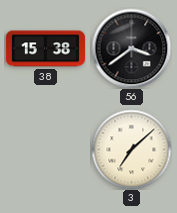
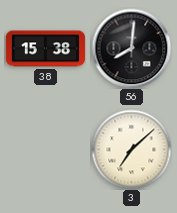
56: 3:39 -> 8:01
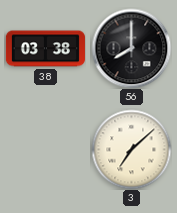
38: 15:38 -> 03:38
56: 8:01 -> 8:00
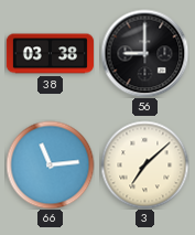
56: 8:00 -> 9:00
66: none -> 11:14
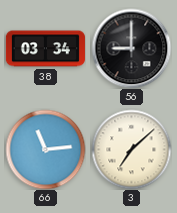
38: 03:38 -> 03:34
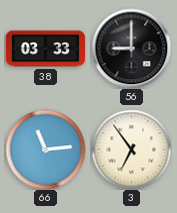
38: 03:34 -> 03:33
3: 7:08 -> 6:54
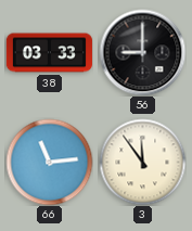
3: 6:54 -> 11:54
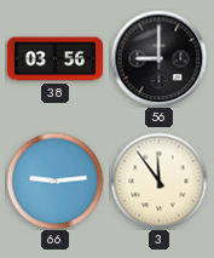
38: 03:33 -> 03:56
66: 11:14 -> 9:14
